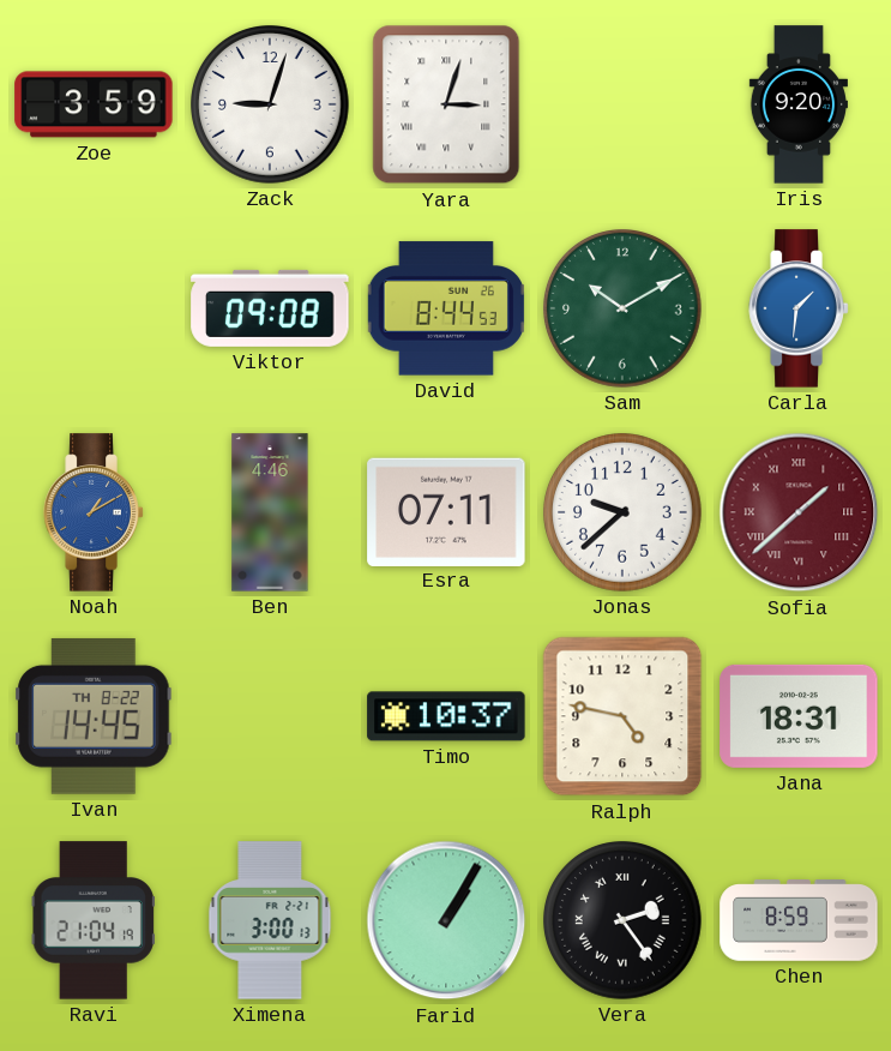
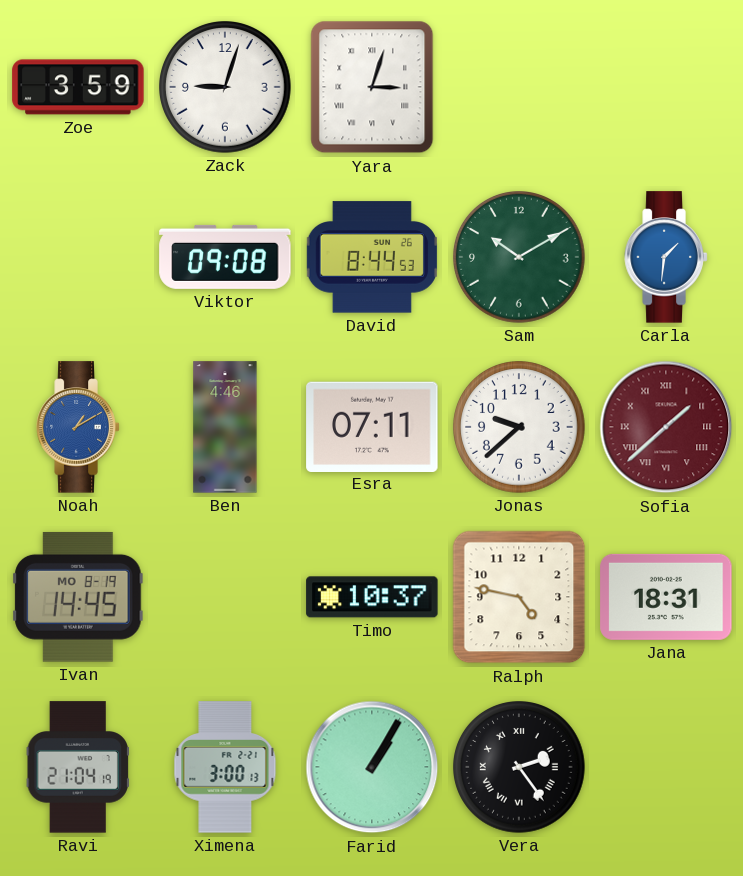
Iris: 9:20 -> none
Ivan date: TH 8-22 -> MO 8-19
Chen: 8:59 -> none
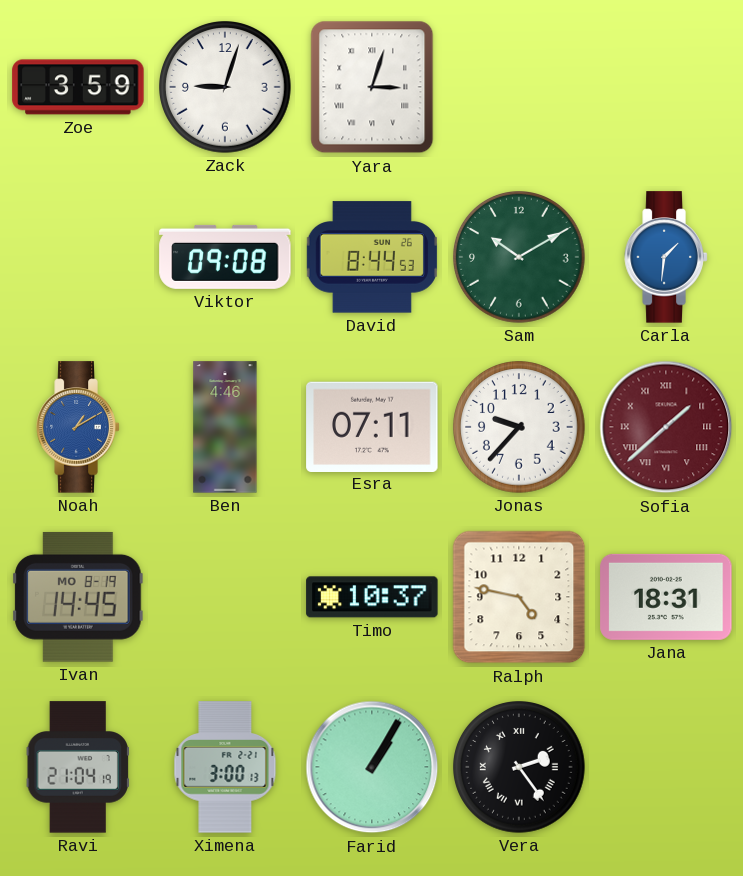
Jonas: 9:38 -> 9:37
